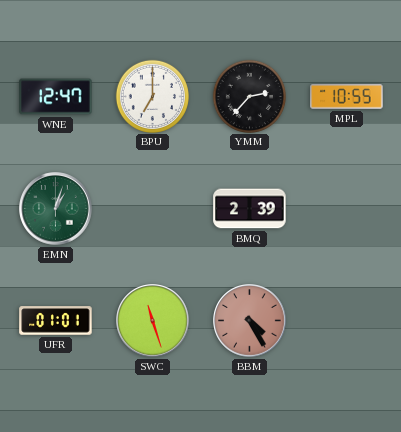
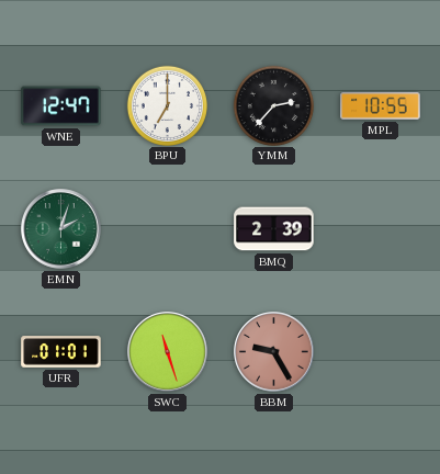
EMN: 1:03 -> 2:03
BBM: 4:25 -> 9:25
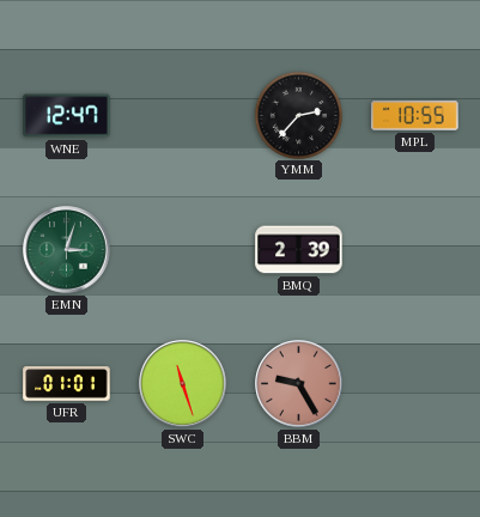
BPU: 7:00 -> none
EMN: 2:03 -> 3:03
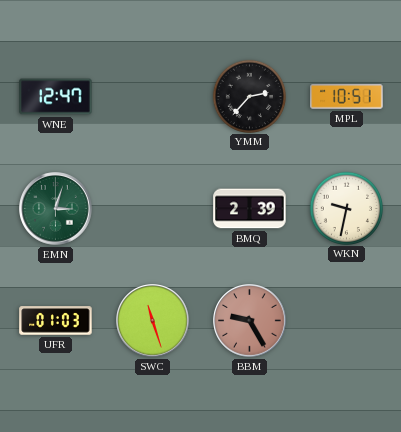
MPL: 10:55 -> 10:51
WKN: none -> 9:32
UFR: 01:01 -> 01:03
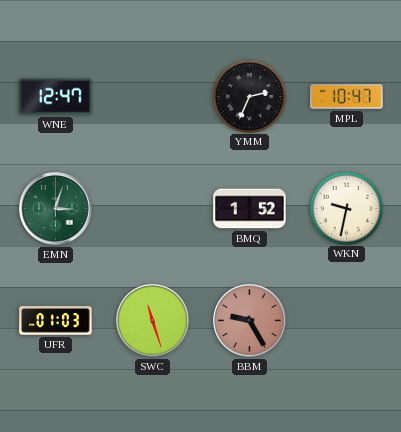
YMM: 2:37 -> 2:34
MPL: 10:51 -> 10:47
BMQ: 2:39 -> 1:52
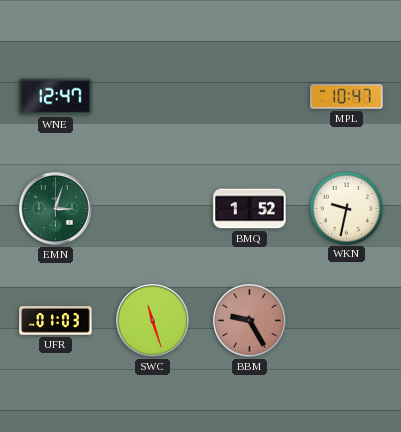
YMM: 2:34 -> none
